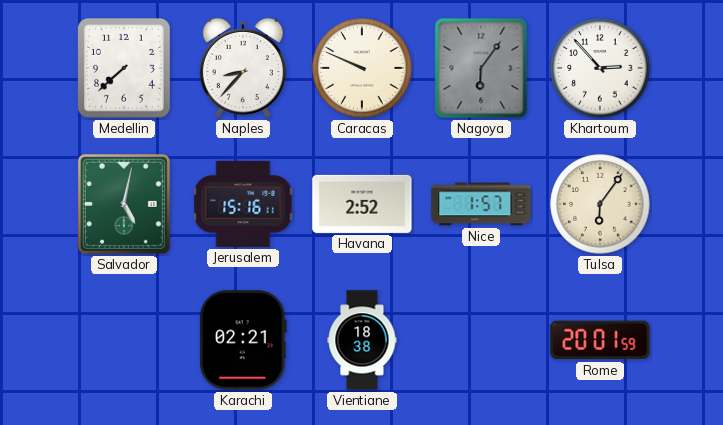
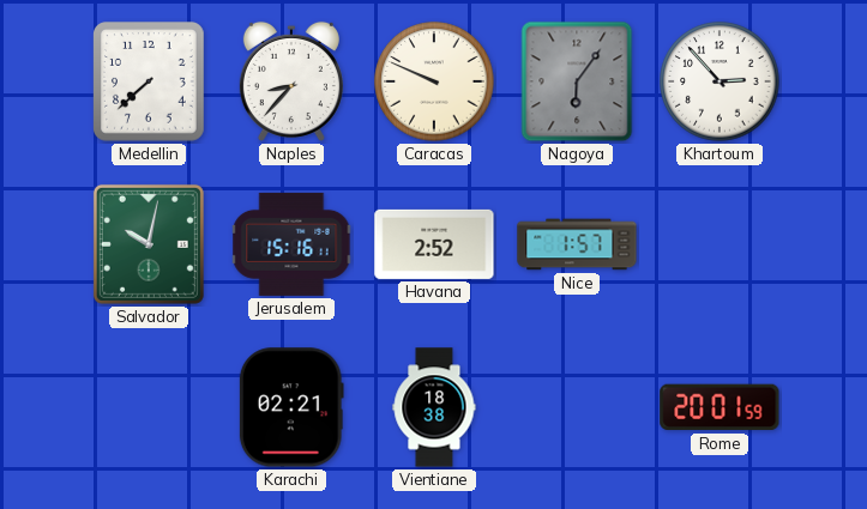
Salvador: 5:02 -> 10:02
Tulsa: 6:06 -> none
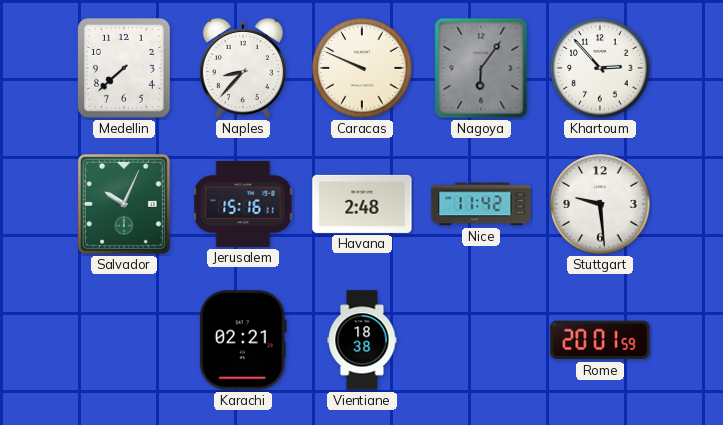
Salvador: 10:02 -> 10:04
Havana: 2:52 -> 2:48
Nice: 1:57 -> 11:42
Stuttgart: none -> 9:29
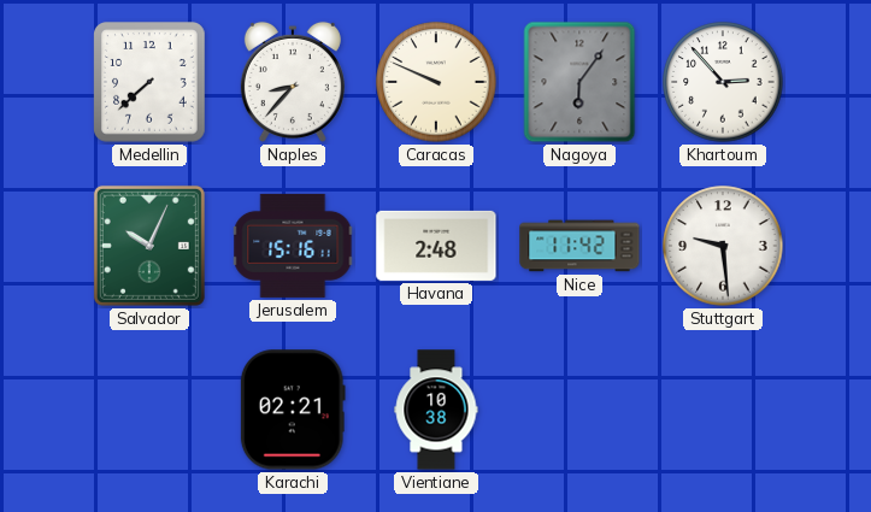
Vientiane: 18:38 -> 10:38
Rome: 20:01 -> none
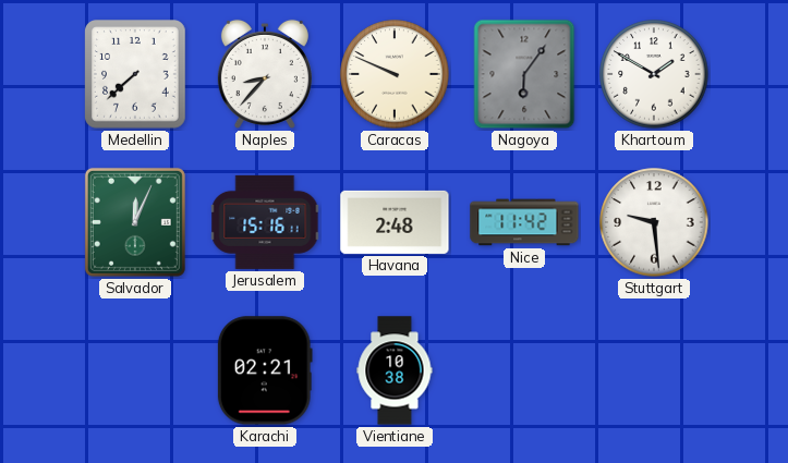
Khartoum: 2:53 -> 1:50
Salvador: 10:04 -> 12:04
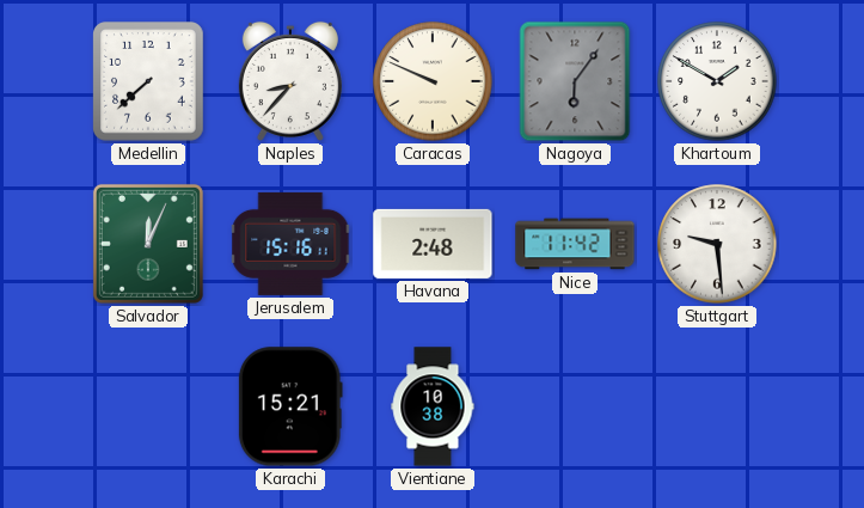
Karachi: 02:21 -> 15:21
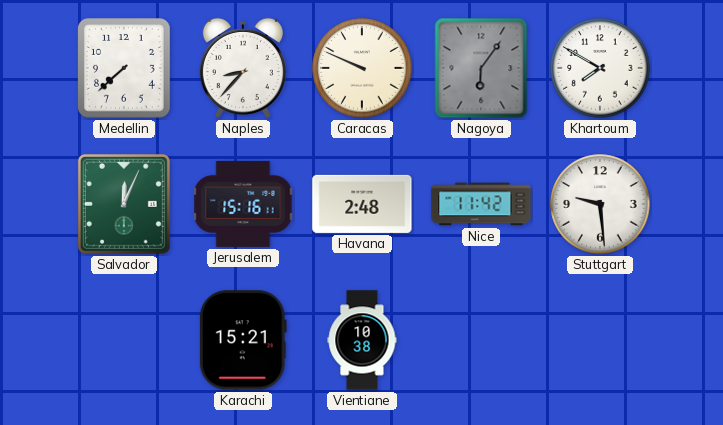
Khartoum: 1:50 -> 7:50
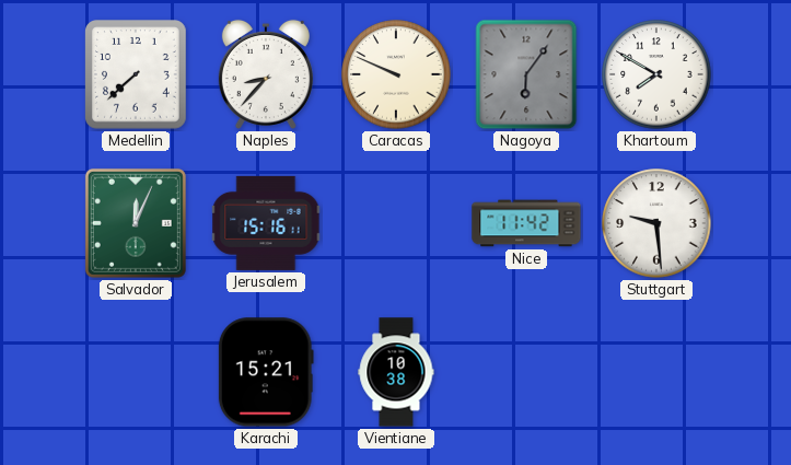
Havana: 2:48 -> none
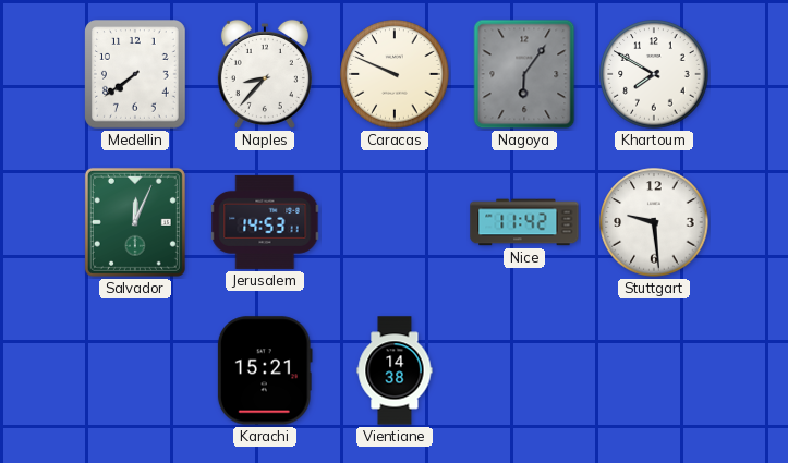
Medellin: 7:38 -> 7:39
Jerusalem: 15:16 -> 14:53
Vientiane: 10:38 -> 14:38
